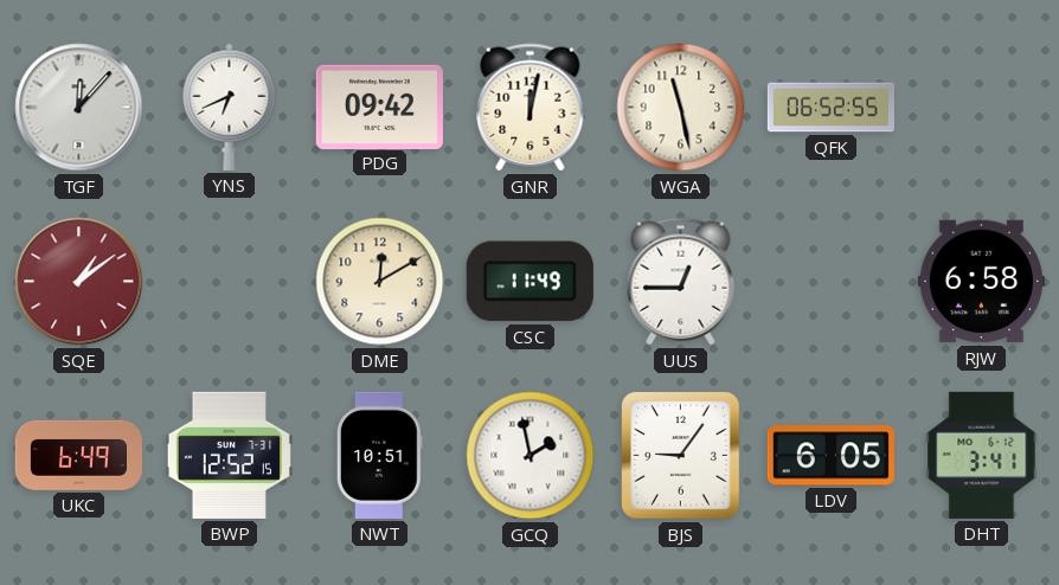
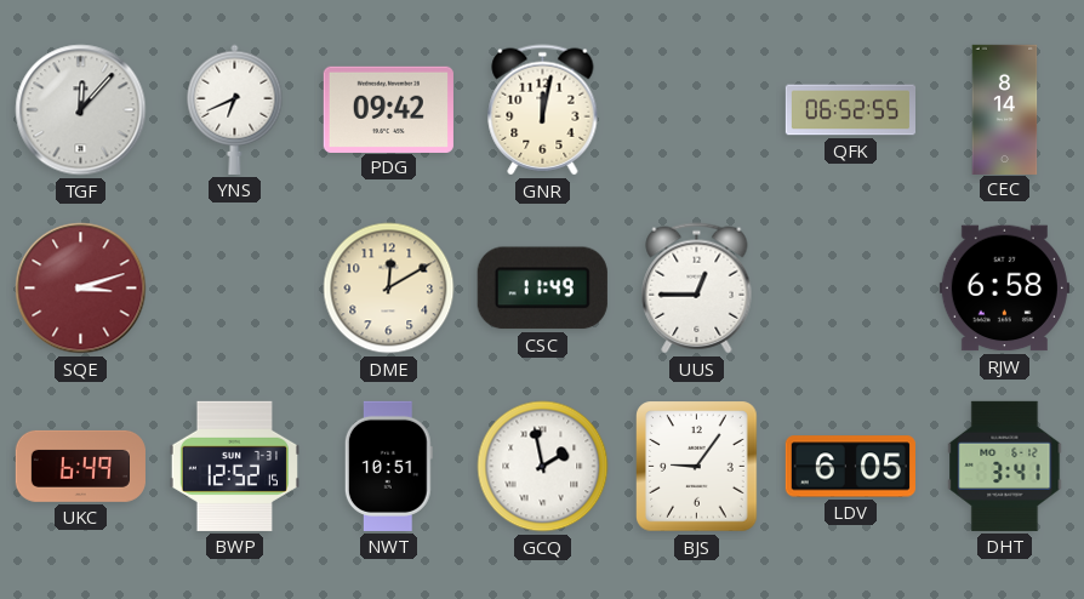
WGA: 11:28 -> none
CEC: none -> 8:14
SQE: 1:09 -> 3:12
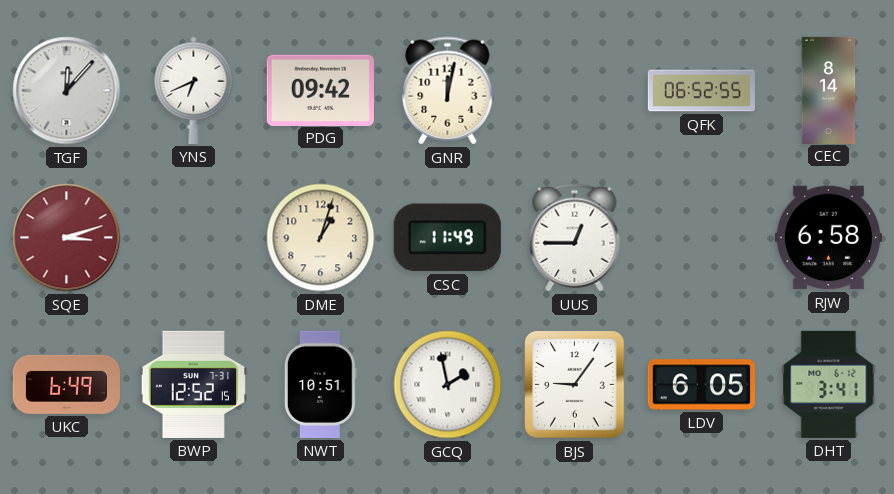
DME: 12:10 -> 1:03
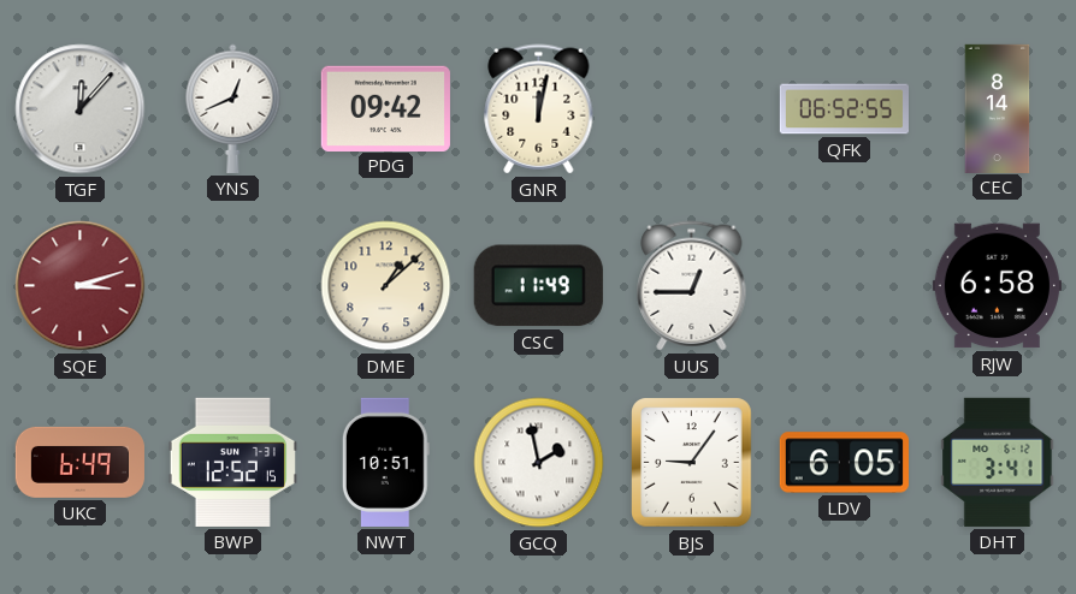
YNS: 6:41 -> 12:41
DME: 1:03 -> 1:08
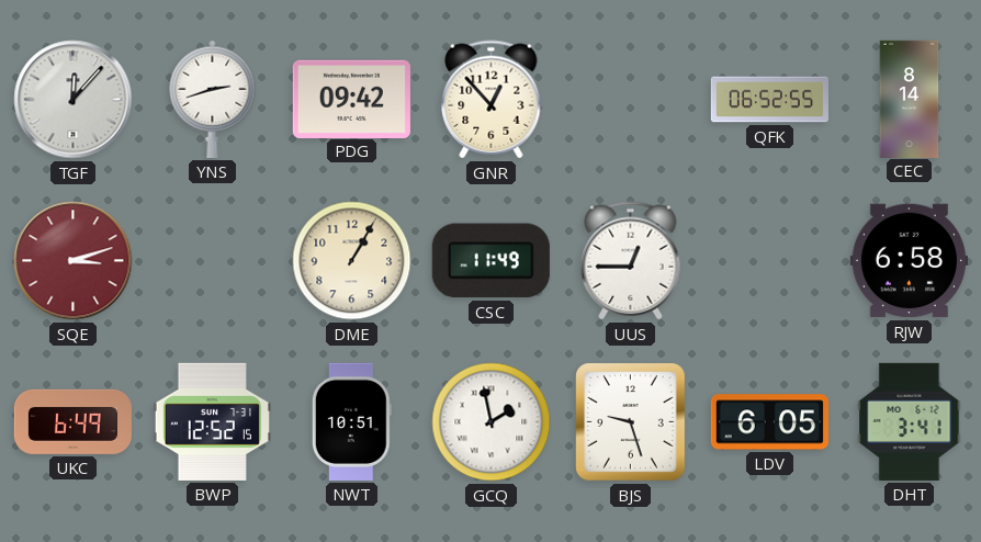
YNS: 12:41 -> 2:42
GNR: 12:02 -> 12:53
DME: 1:08 -> 1:05
BJS: 9:06 -> 9:27
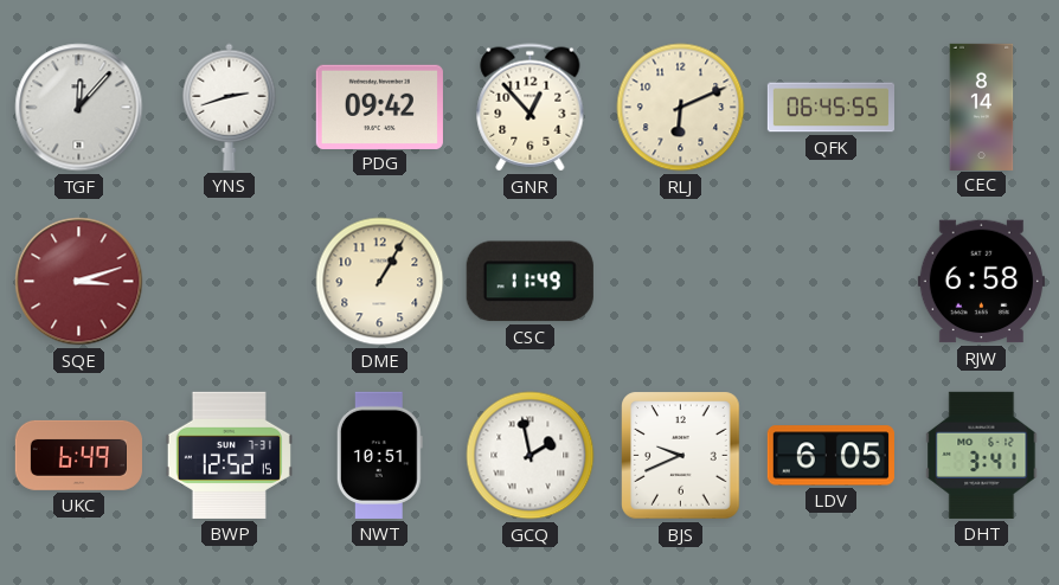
RLJ: none -> 6:11
QFK: 06:52 -> 06:45
UUS: 12:45 -> none
BJS: 9:27 -> 9:41
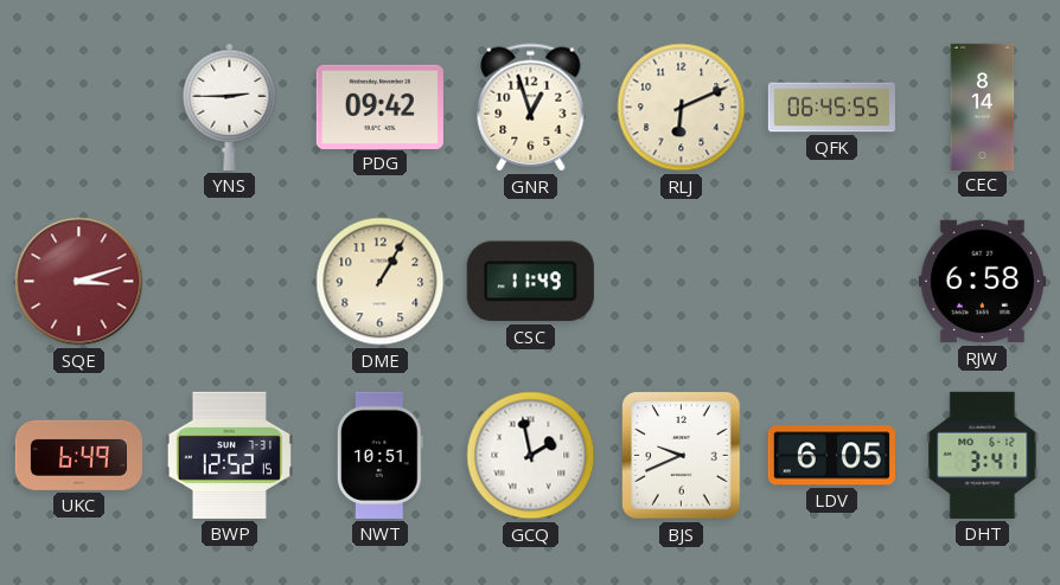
TGF: 12:07 -> none
YNS: 2:42 -> 2:45
GNR: 12:53 -> 12:57
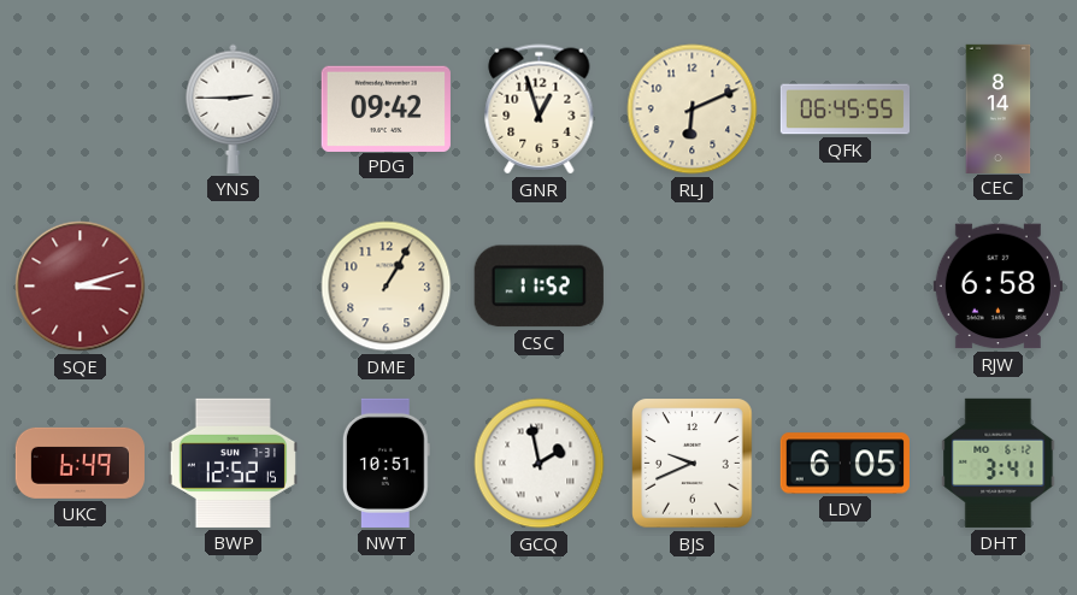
CSC: 11:49 -> 11:52
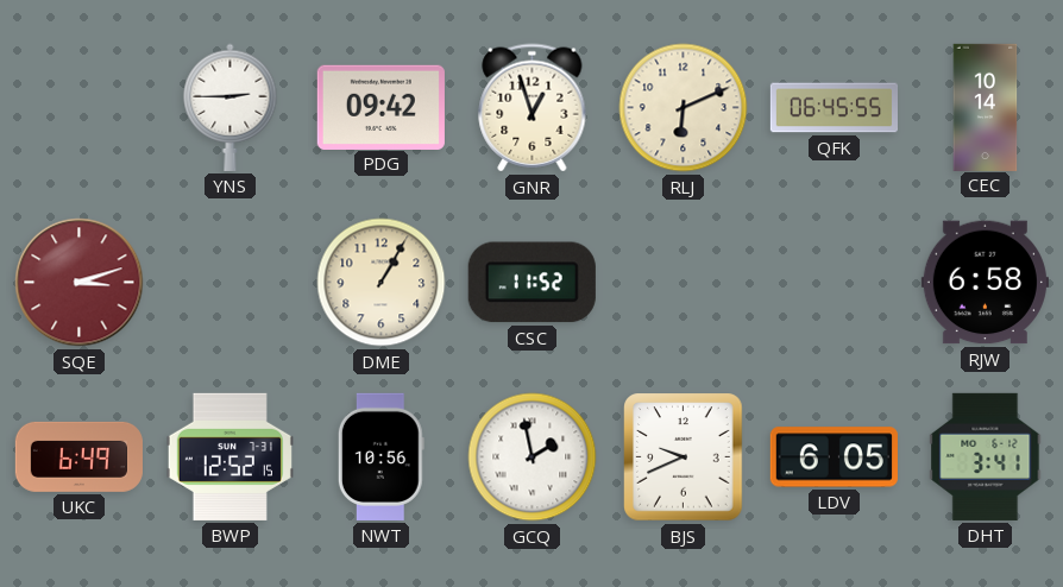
CEC: 8:14 -> 10:14
NWT: 10:51 -> 10:56
